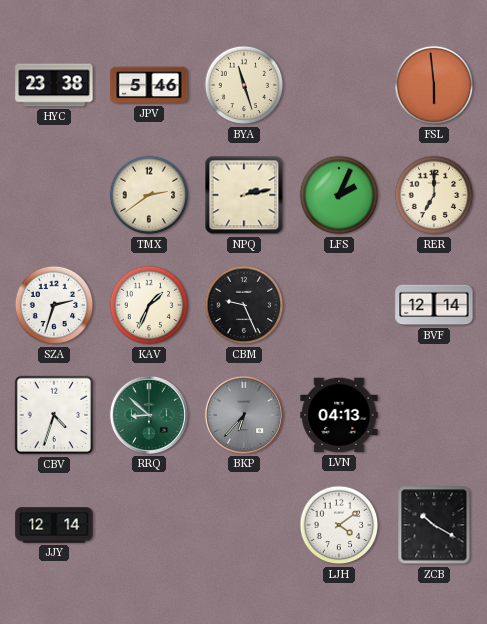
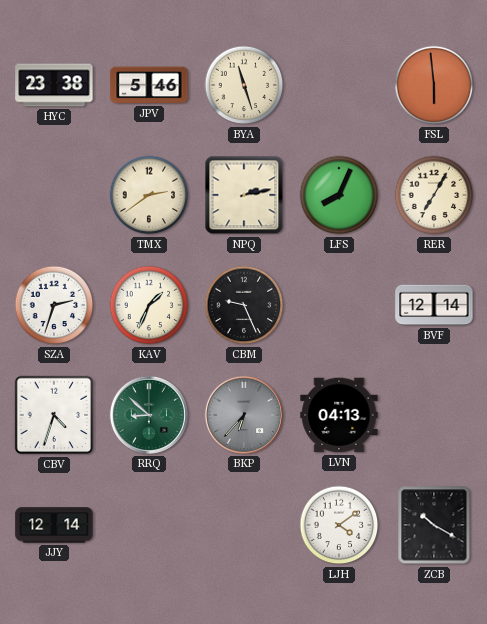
LFS: 2:04 -> 8:04
RER: 7:00 -> 7:05
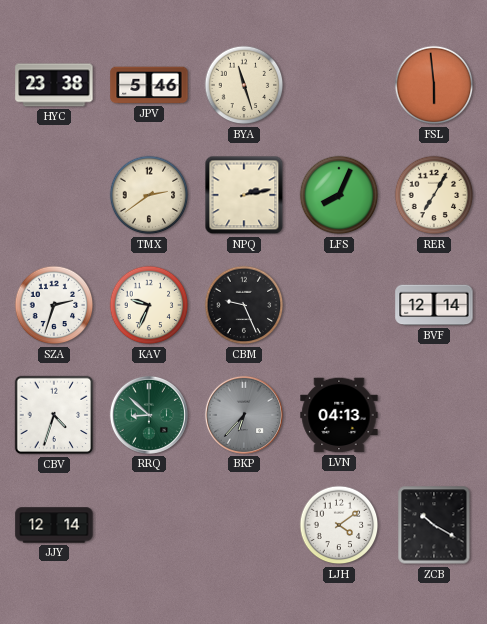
KAV: 1:34 -> 9:34
